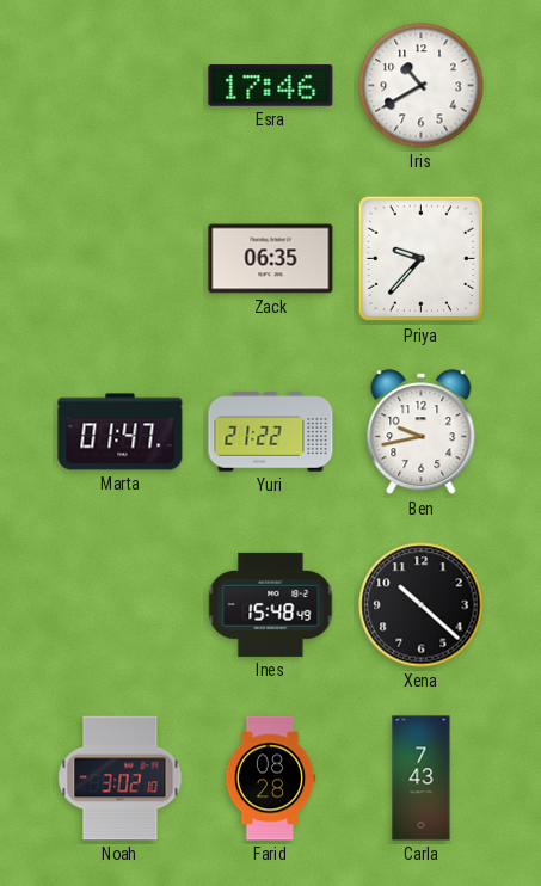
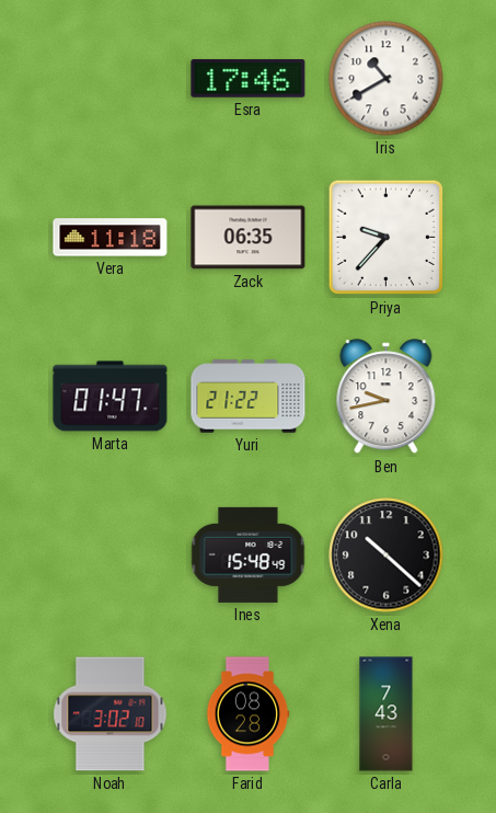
Vera: none -> 11:18
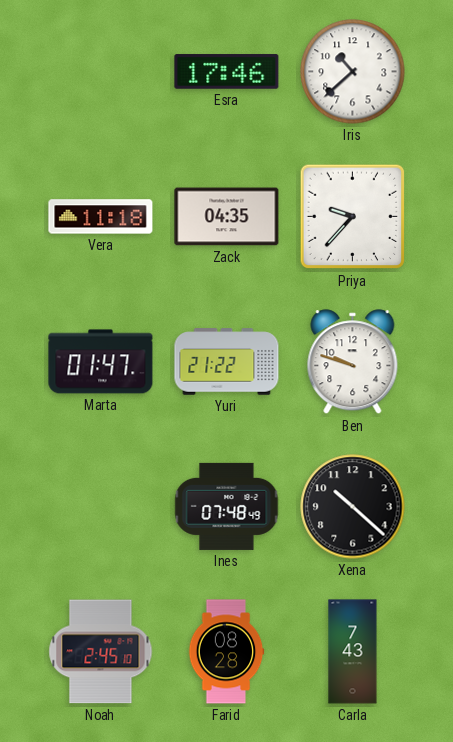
Iris: 10:40 -> 10:38
Zack: 06:35 -> 04:35
Ben: 9:43 -> 9:48
Ines: 15:48 -> 07:48
Noah: 3:02 -> 2:45
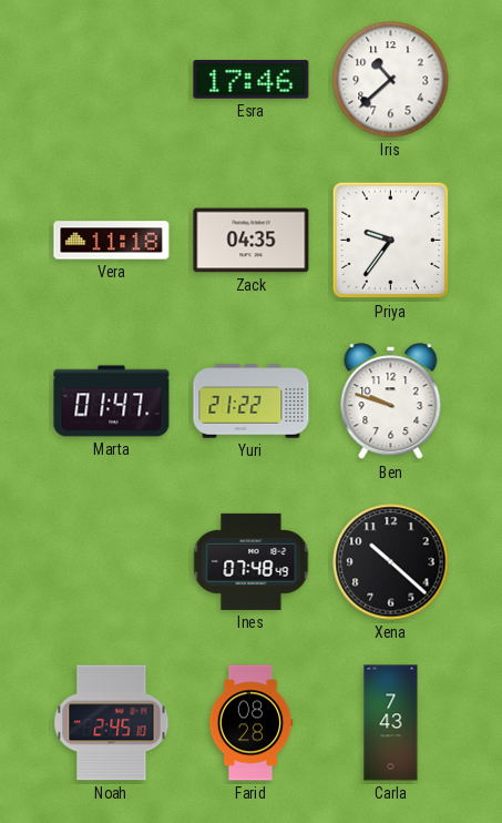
Priya: 9:37 -> 9:36
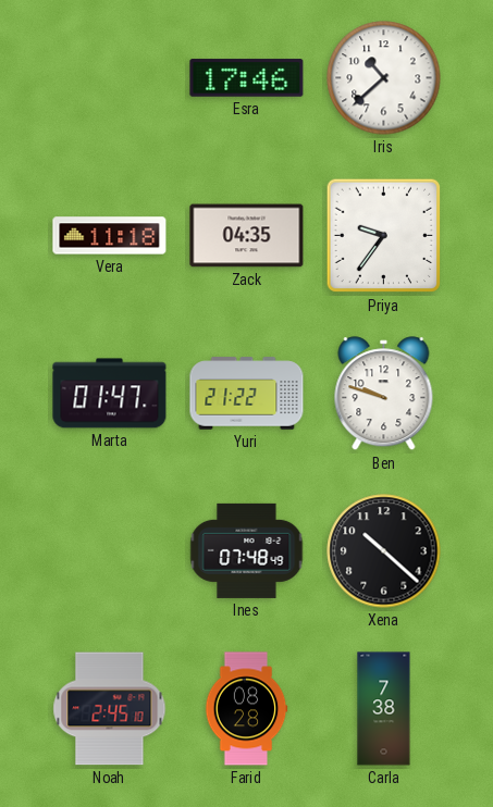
Carla: 7:43 -> 7:38
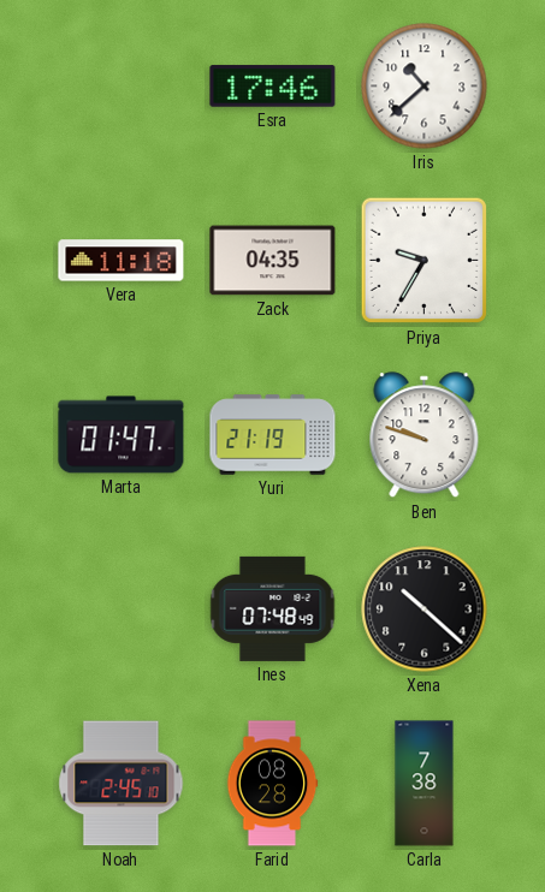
Priya: 9:36 -> 9:35
Yuri: 21:22 -> 21:19
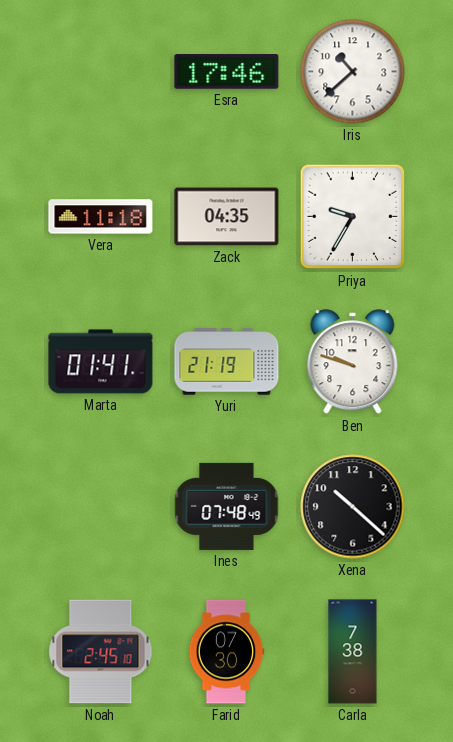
Marta: 01:47 -> 01:41
Farid: 08:28 -> 07:30
